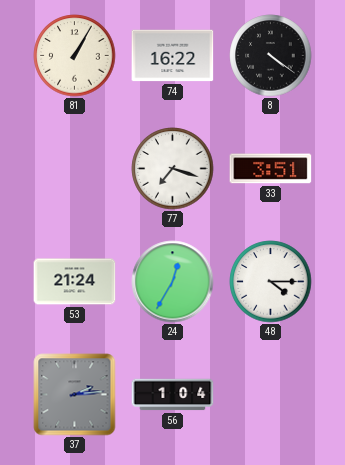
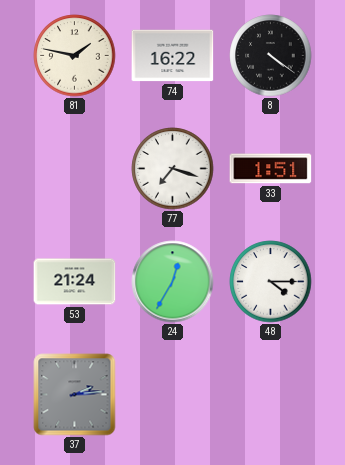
81: 1:05 -> 1:47
33: 3:51 -> 1:51
56: 1:04 -> none
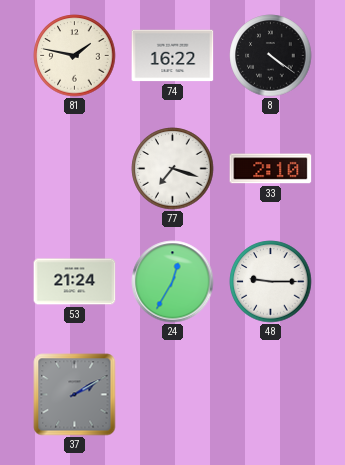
33: 1:51 -> 2:10
48: 4:15 -> 9:15
37: 2:14 -> 2:10
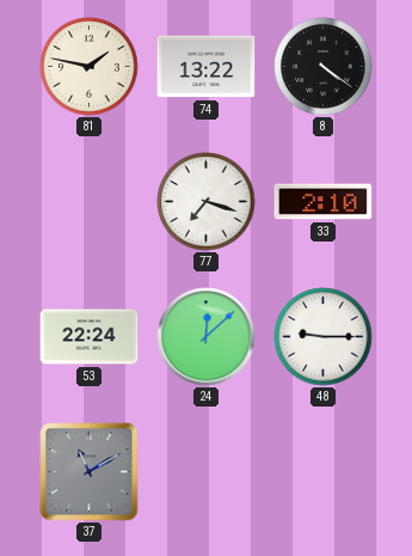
74: 16:22 -> 13:22
53: 21:24 -> 22:24
24: 12:35 -> 12:08
37: 2:10 -> 11:10
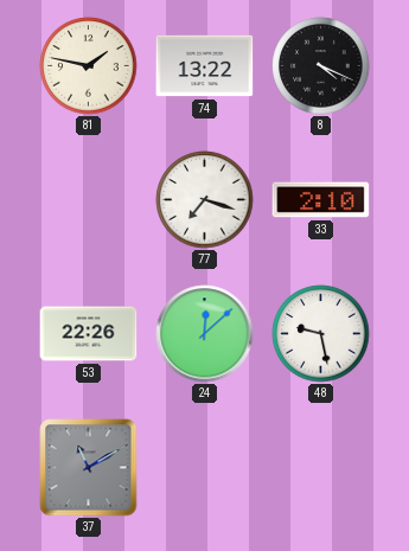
8: 4:21 -> 4:19
53: 22:24 -> 22:26
48: 9:15 -> 9:28
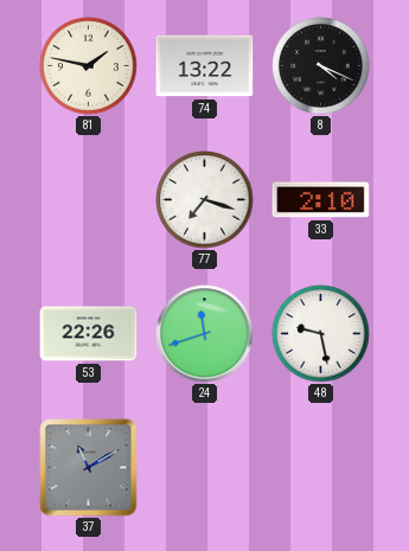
24: 12:08 -> 11:42
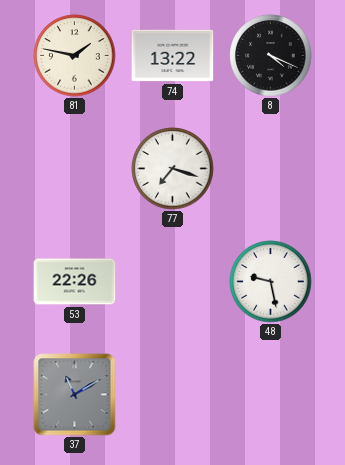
33: 2:10 -> none
24: 11:42 -> none
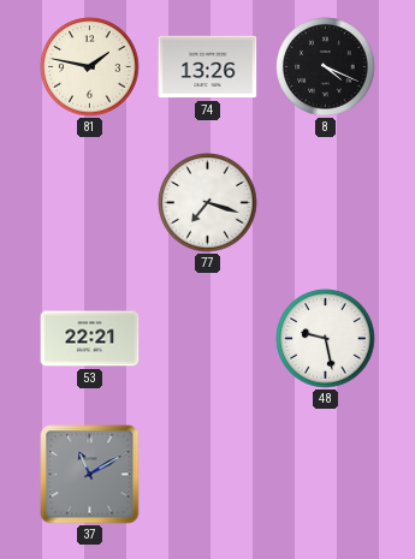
74: 13:22 -> 13:26
53: 22:26 -> 22:21
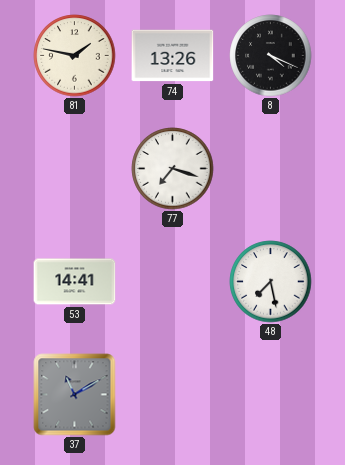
53: 22:21 -> 14:41
48: 9:28 -> 7:28
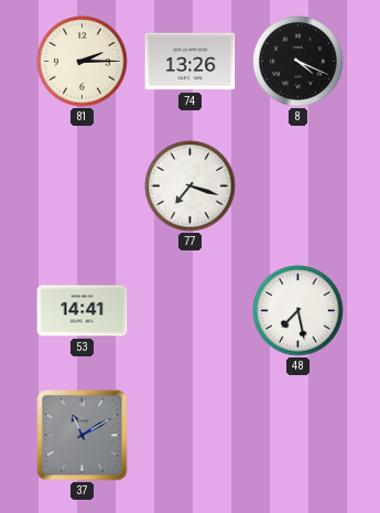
81: 1:47 -> 2:15
